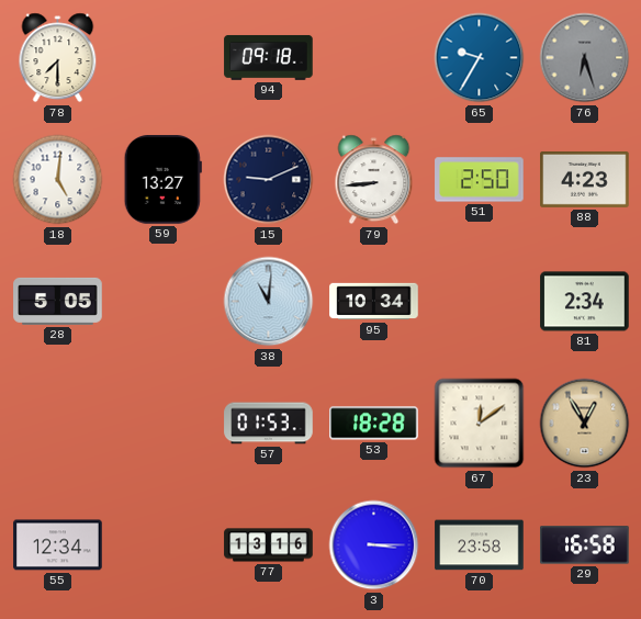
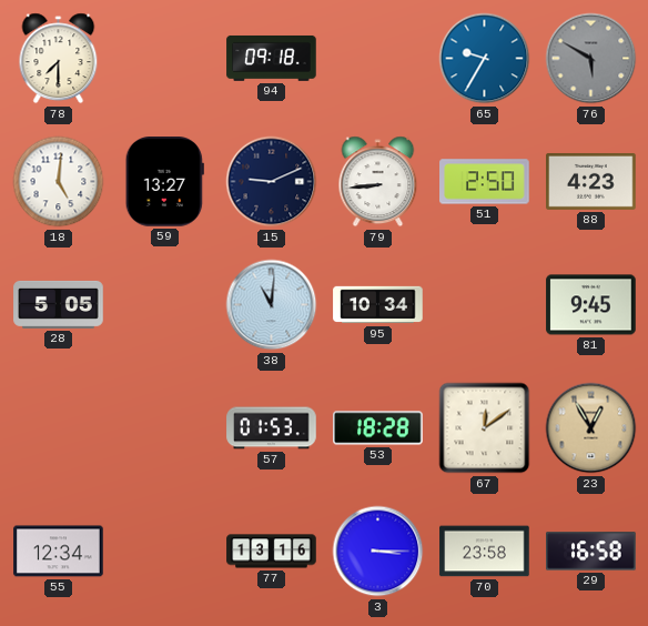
76: 6:27 -> 5:50
81: 2:34 -> 9:45
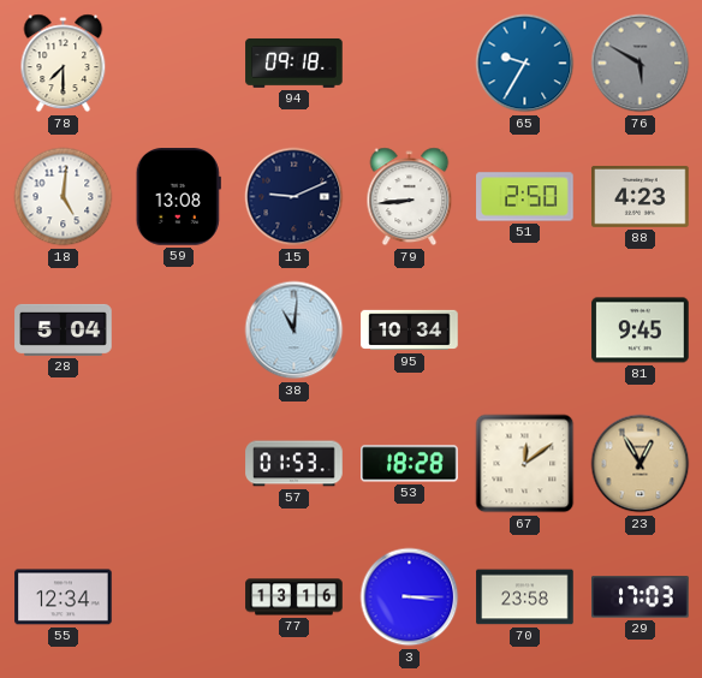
59: 13:27 -> 13:08
28: 5:05 -> 5:04
29: 16:58 -> 17:03
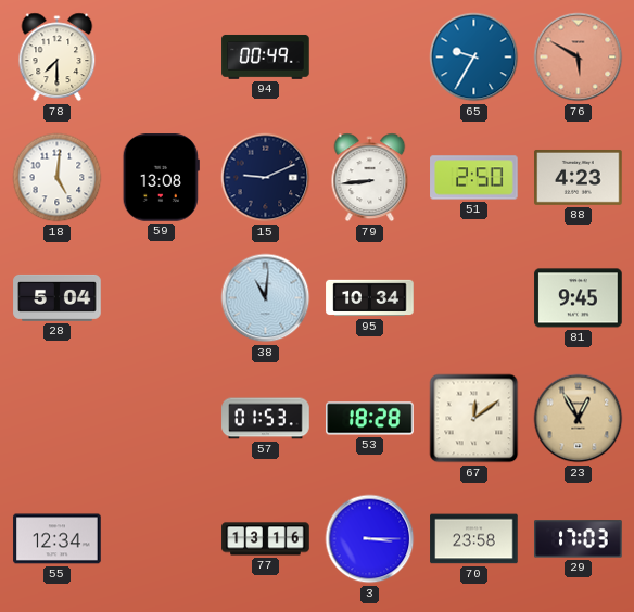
94: 09:18 -> 00:49
76 dial: grey -> salmon
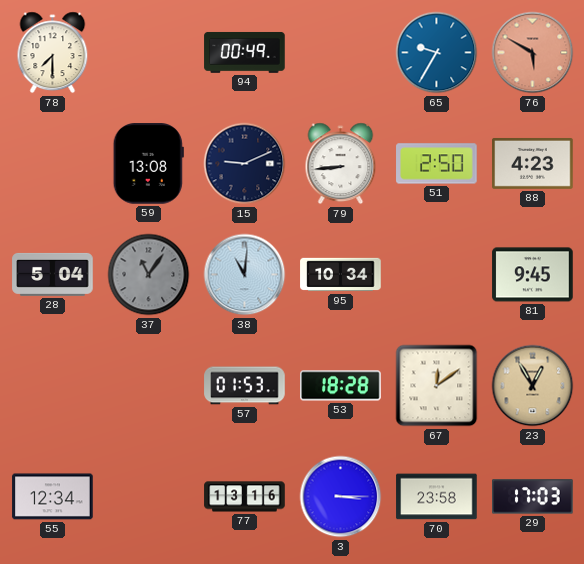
18: 5:01 -> none
37: none -> 11:06
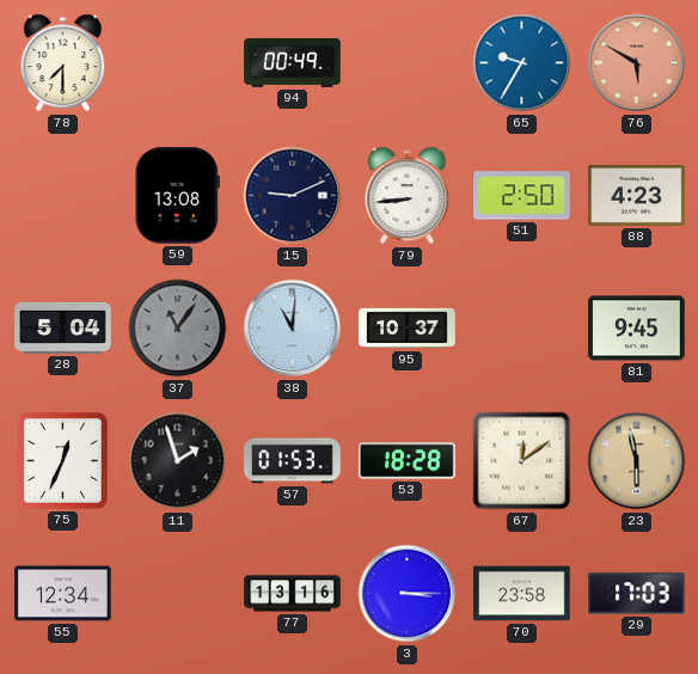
95: 10:34 -> 10:37
75: none -> 12:34
11: none -> 1:57
23: 12:55 -> 5:58
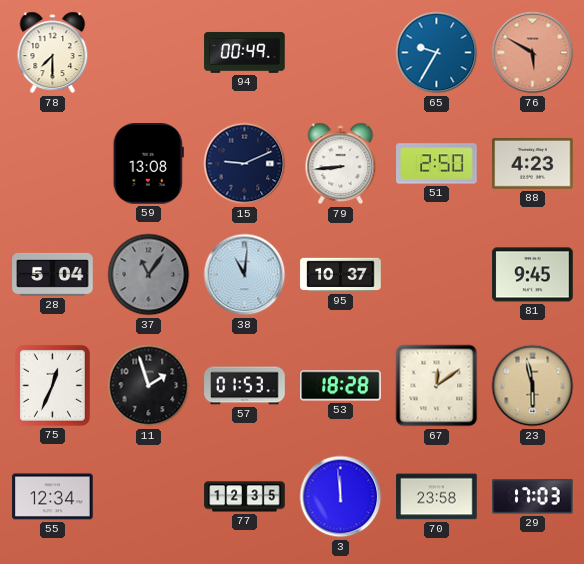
77: 13:16 -> 12:35
3: 3:15 -> 11:59
